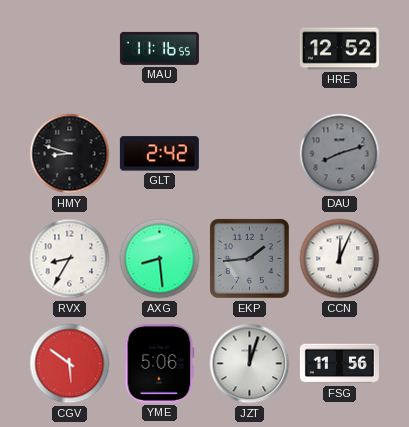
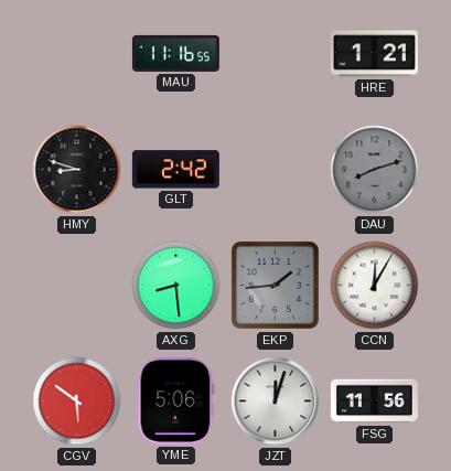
HRE: 12:52 -> 1:21
RVX: 8:35 -> none
CCN: 12:04 -> 12:05
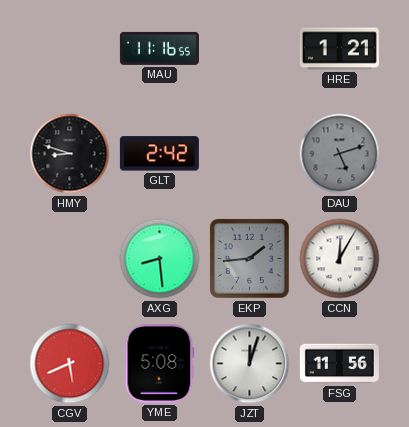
DAU: 8:12 -> 5:12
CGV: 5:51 -> 5:41
YME: 5:06 -> 5:08
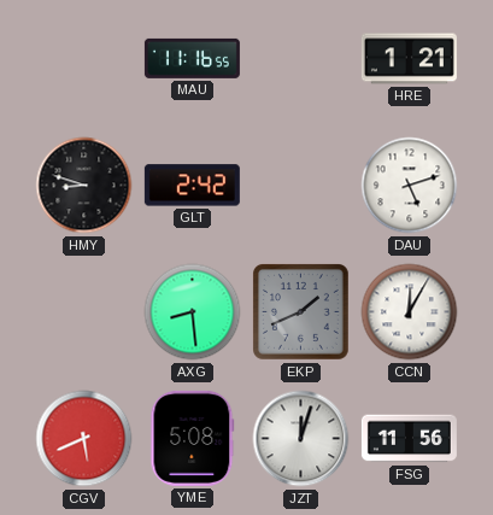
DAU dial: grey -> white
EKP: 1:44 -> 1:41
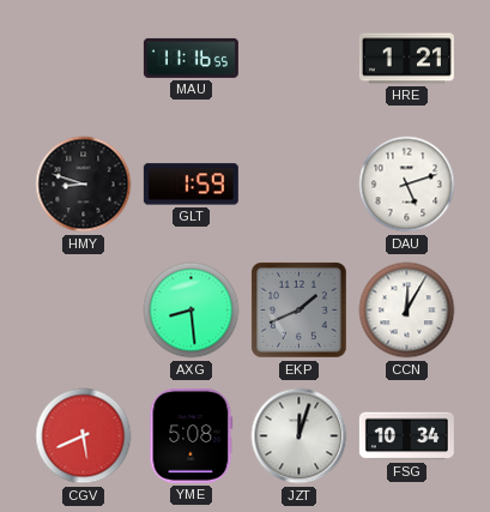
GLT: 2:42 -> 1:59
FSG: 11:56 -> 10:34
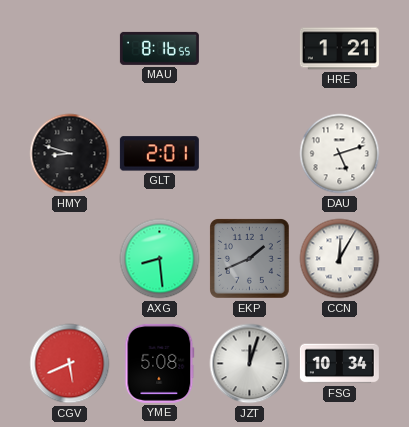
MAU: 11:16 -> 8:16
GLT: 1:59 -> 2:01
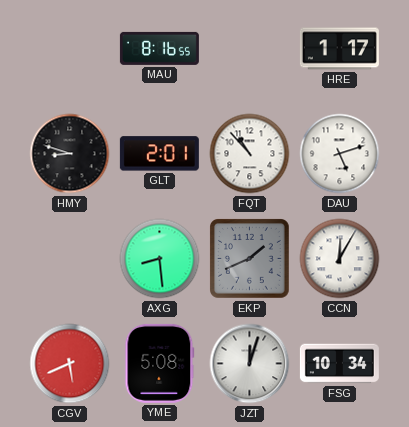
HRE: 1:21 -> 1:17
FQT: none -> 10:53
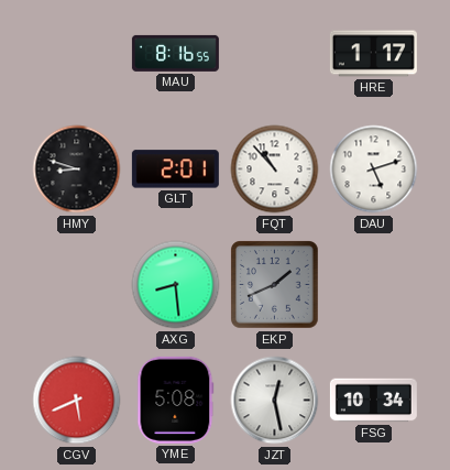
CCN: 12:05 -> none
JZT: 12:03 -> 12:28
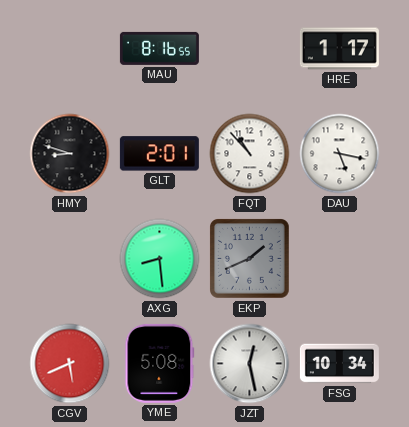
DAU: 5:12 -> 5:17
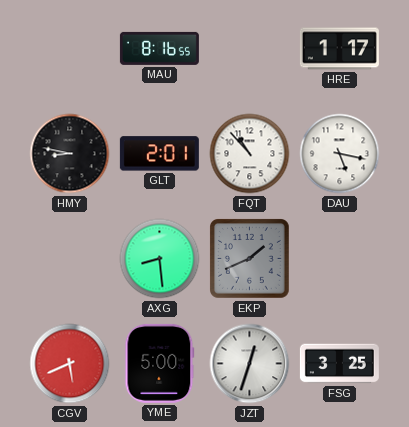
HMY: 8:48 -> 8:47
YME: 5:08 -> 5:00
JZT: 12:28 -> 12:33
FSG: 10:34 -> 3:25
